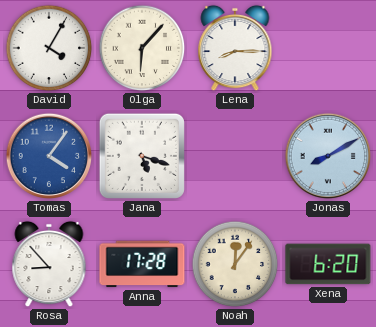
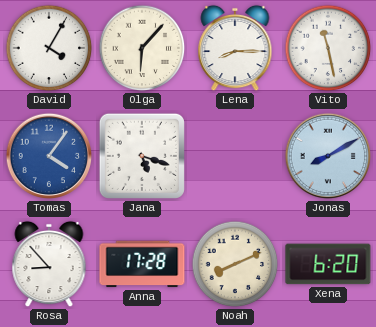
Vito: none -> 11:28
Noah: 12:06 -> 8:11
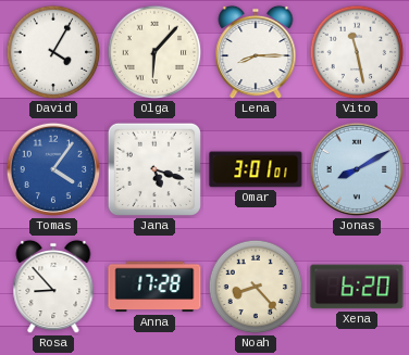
Omar: none -> 3:01
Noah: 8:11 -> 8:23
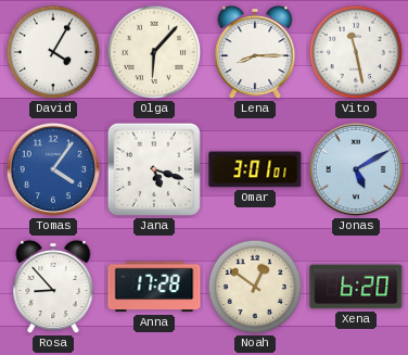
Jonas: 8:10 -> 5:10
Noah: 8:23 -> 12:51
